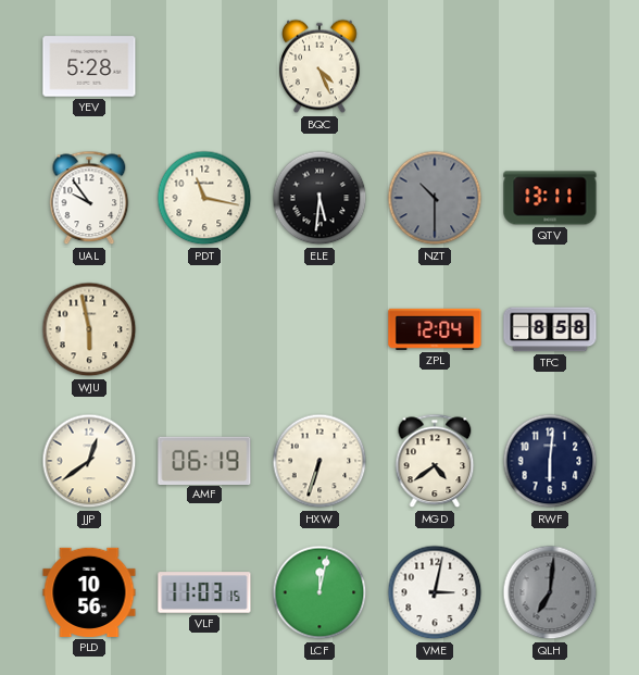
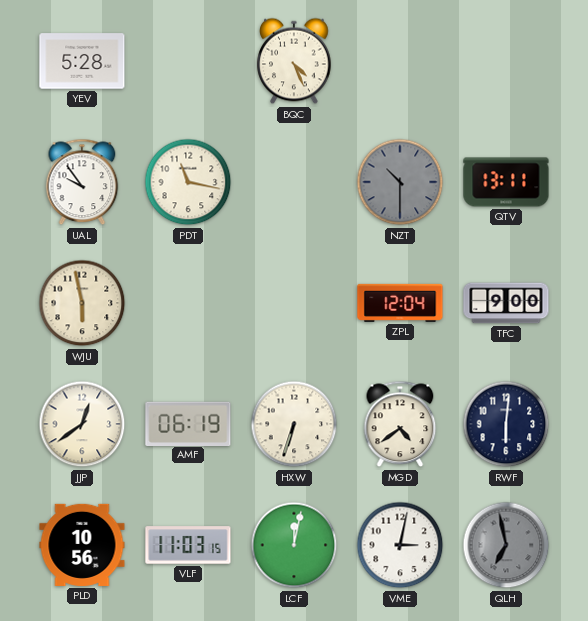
ELE: 5:31 -> none
TFC: 8:58 -> 9:00
QLH: 7:01 -> 6:58
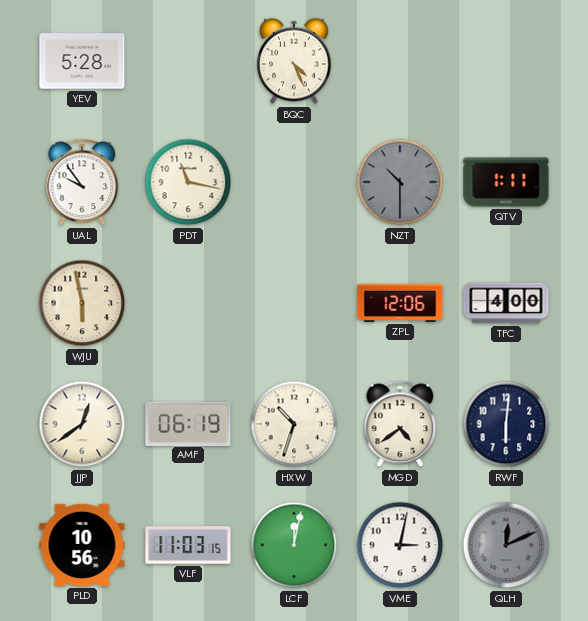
QTV: 13:11 -> 1:11
ZPL: 12:04 -> 12:06
TFC: 9:00 -> 4:00
HXW: 6:33 -> 10:33
QLH: 6:58 -> 12:11
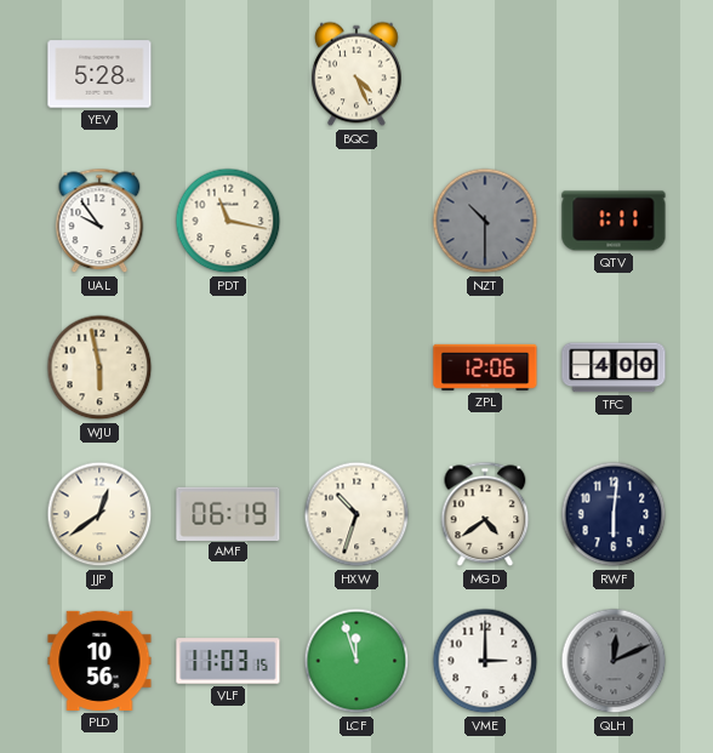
LCF: 12:02 -> 11:57
VME: 3:02 -> 3:00
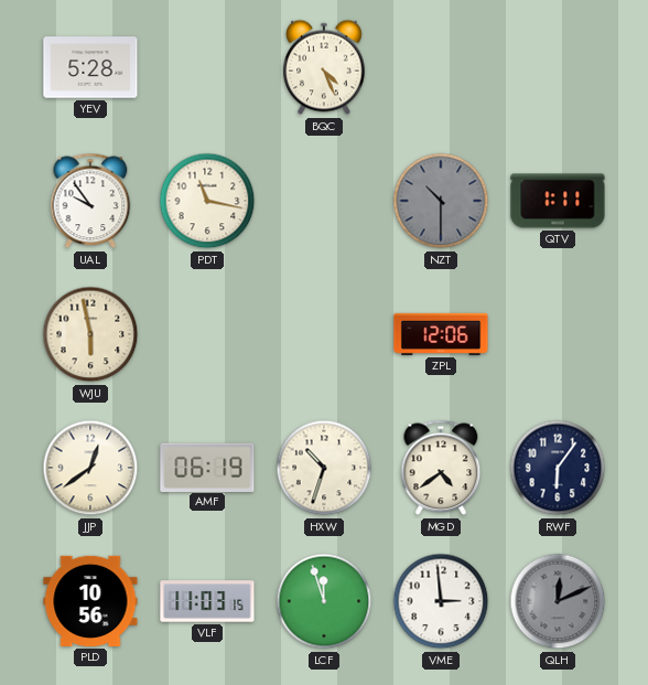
TFC: 4:00 -> none
RWF: 6:01 -> 6:06
VME: 3:00 -> 2:59
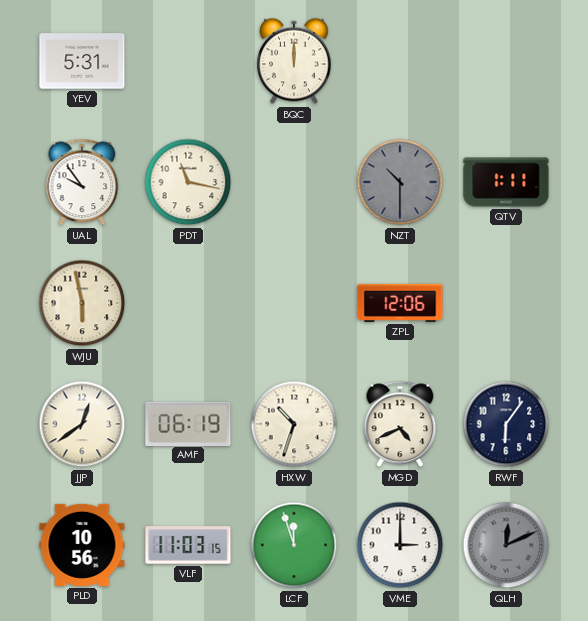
YEV: 5:28 -> 5:31
BQC: 4:26 -> 12:00
MGD: 4:39 -> 4:41
VME: 2:59 -> 3:00
